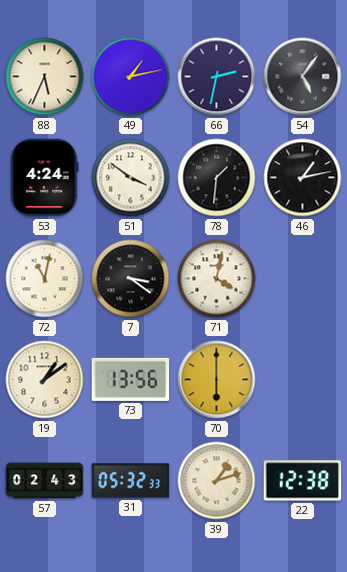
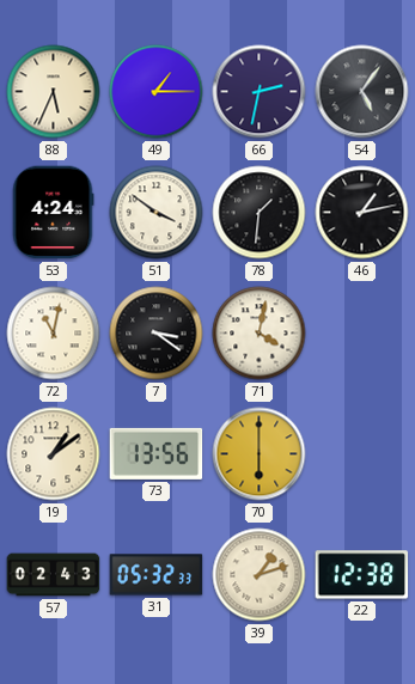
49: 1:13 -> 1:15
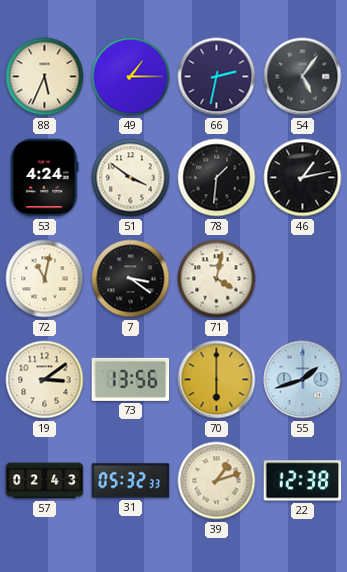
19: 1:09 -> 3:09
55: none -> 1:42
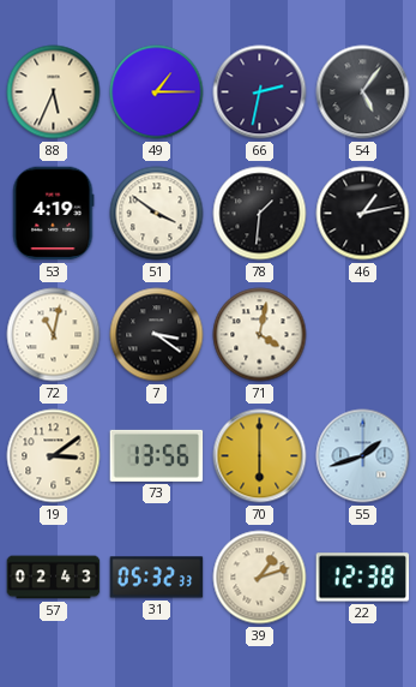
53: 4:24 -> 4:19
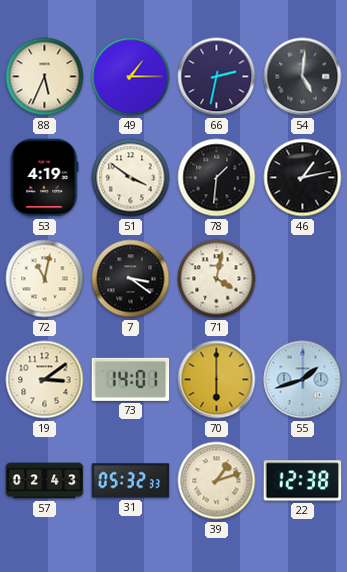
54: 5:06 -> 5:01
73: 13:56 -> 14:01
